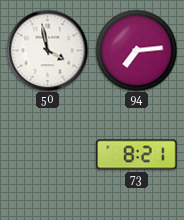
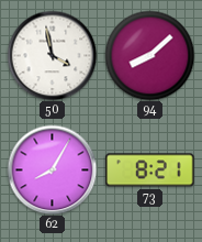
94: 7:14 -> 8:08
62: none -> 8:05
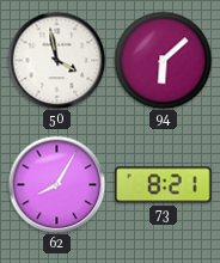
94: 8:08 -> 6:08
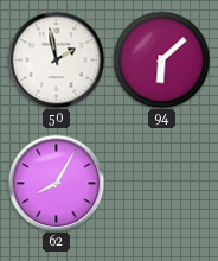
50: 3:58 -> 1:58
73: 8:21 -> none
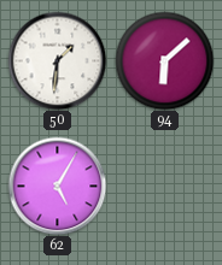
50: 1:58 -> 1:31
62: 8:05 -> 5:05
